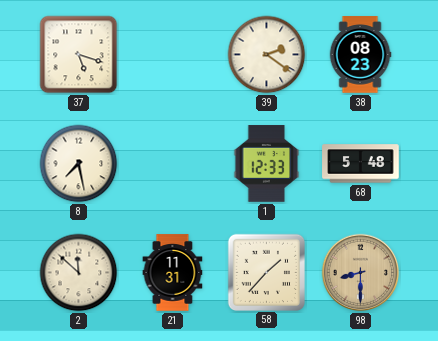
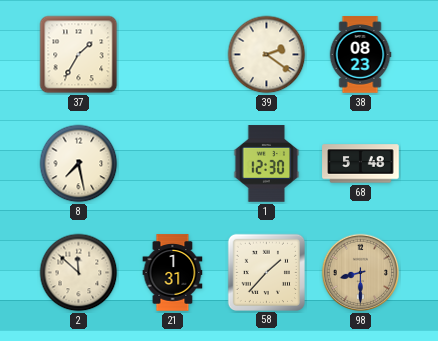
37: 5:18 -> 1:35
1: 12:33 -> 12:30
21: 11:31 -> 1:31
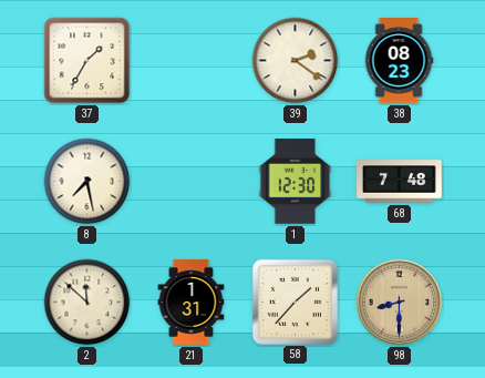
68: 5:48 -> 7:48
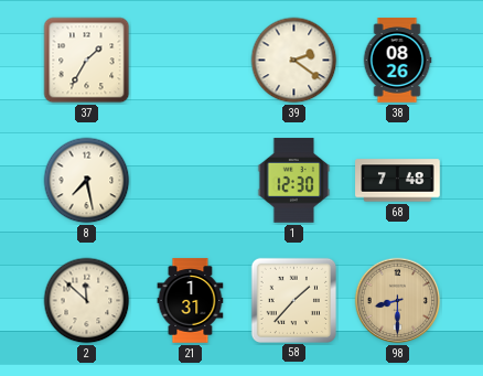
38: 08:23 -> 08:26
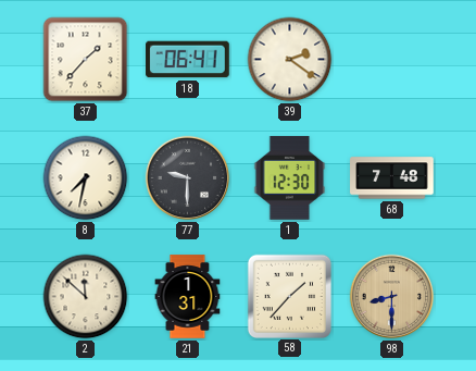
37: 1:35 -> 1:37
18: none -> 06:41
38: 08:26 -> none
8: 7:28 -> 7:32
77: none -> 9:30
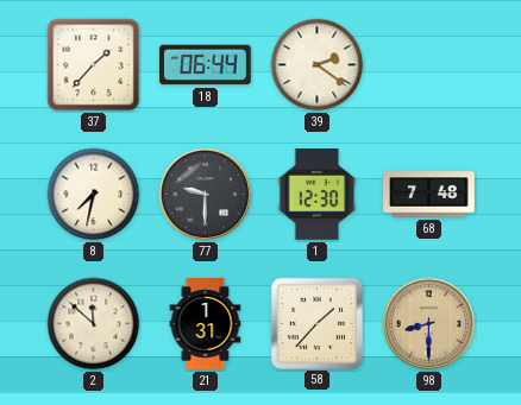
18: 06:41 -> 06:44
